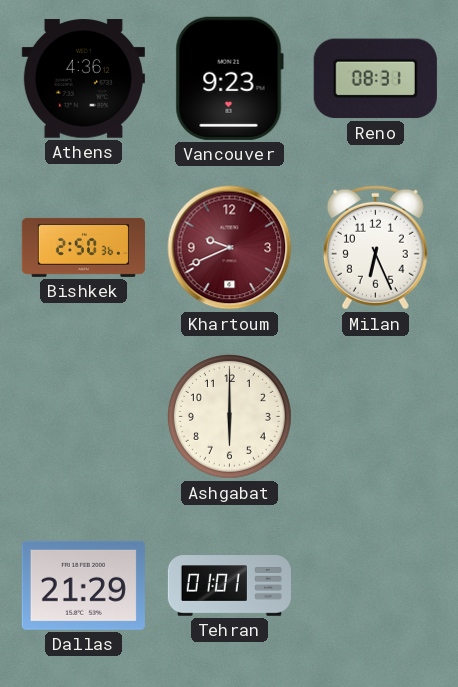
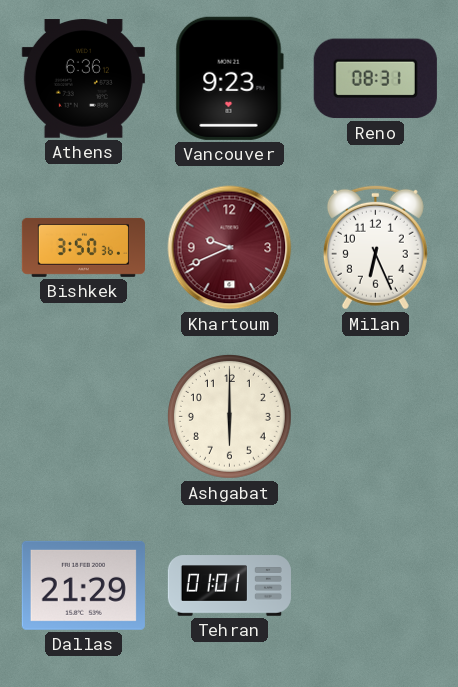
Athens: 4:36 -> 6:36
Bishkek: 2:50 -> 3:50
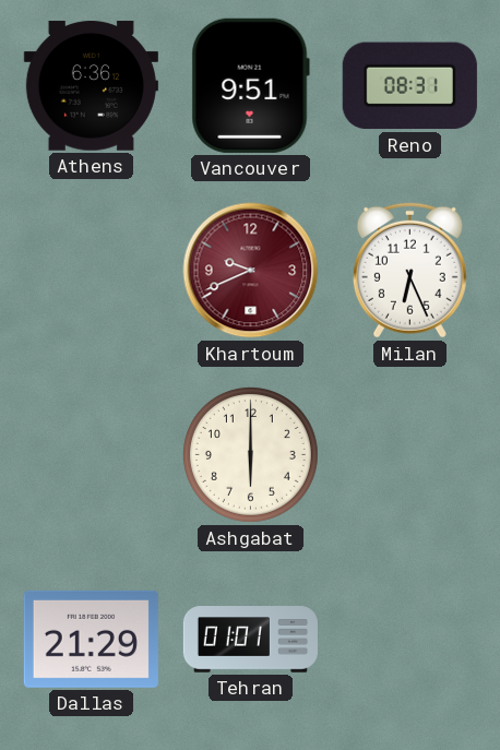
Vancouver: 9:23 -> 9:51
Bishkek: 3:50 -> none
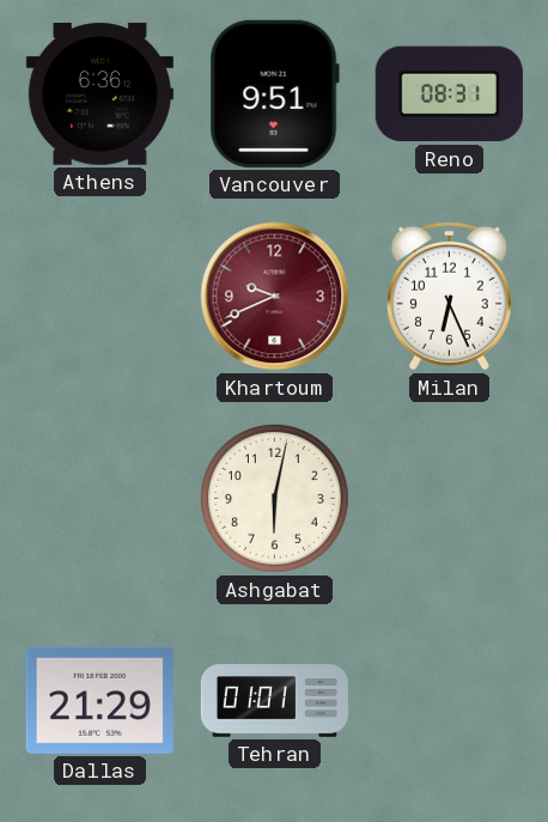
Ashgabat: 6:00 -> 6:02
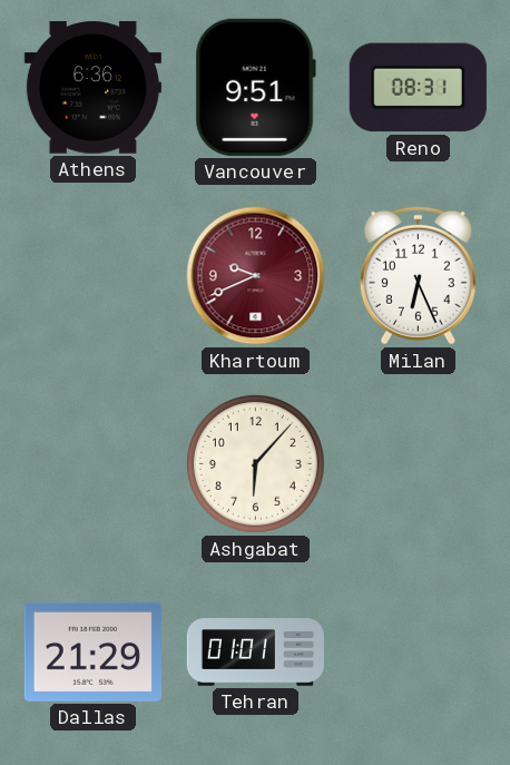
Ashgabat: 6:02 -> 6:07
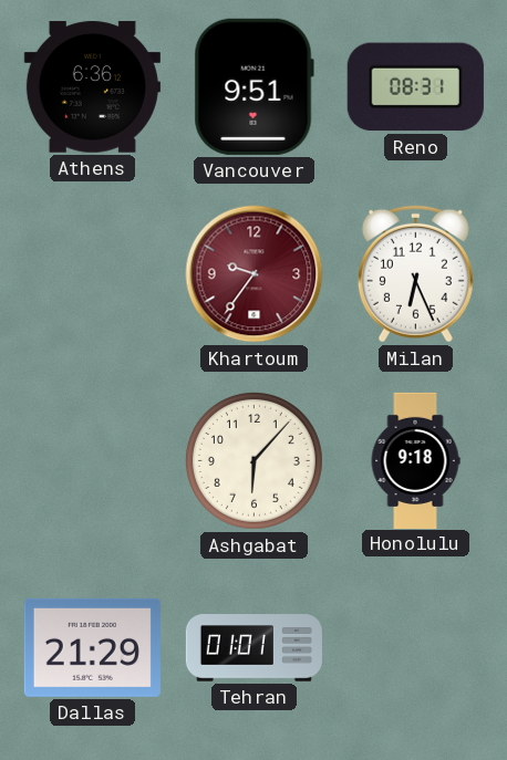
Khartoum: 9:41 -> 9:36
Honolulu: none -> 9:18
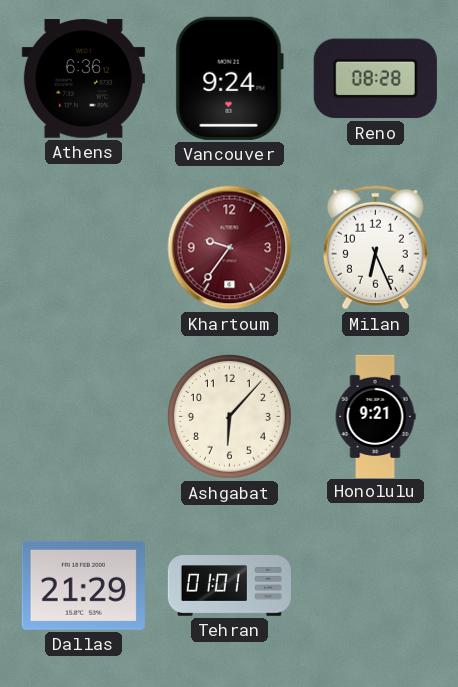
Vancouver: 9:51 -> 9:24
Reno: 08:31 -> 08:28
Honolulu: 9:18 -> 9:21
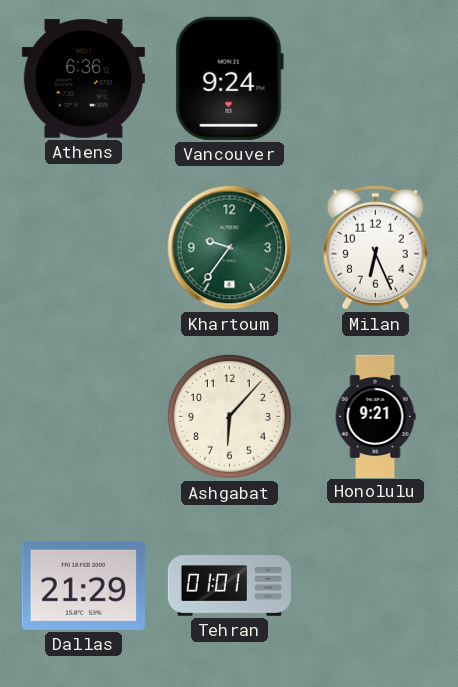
Reno: 08:28 -> none
Khartoum dial: burgundy -> green
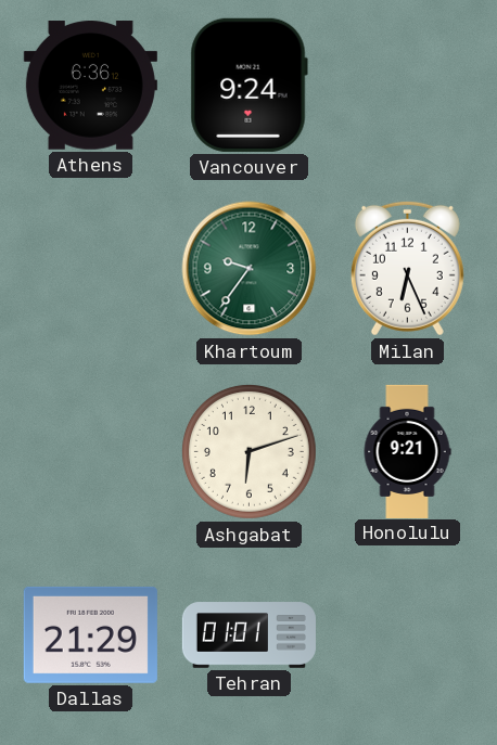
Ashgabat: 6:07 -> 6:12
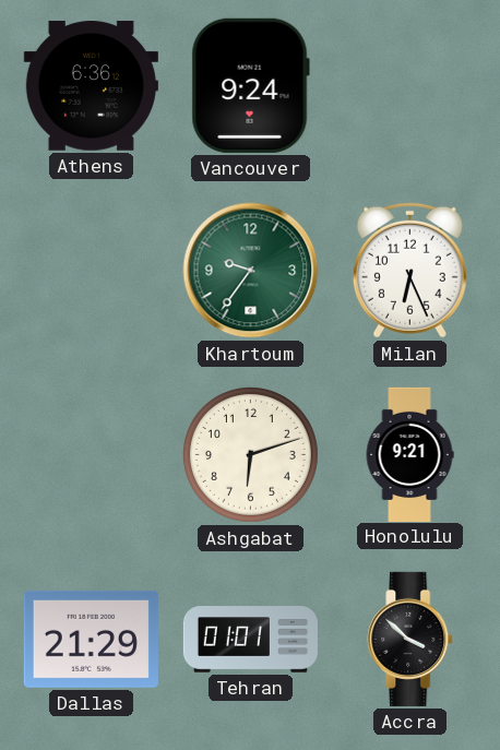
Accra: none -> 3:52
